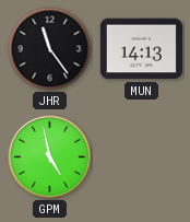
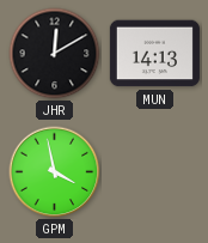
JHR: 11:24 -> 12:10
GPM: 4:58 -> 3:58
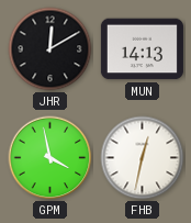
FHB: none -> 12:32
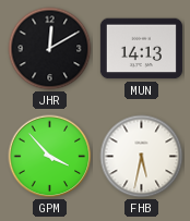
GPM: 3:58 -> 3:53
FHB: 12:32 -> 5:32
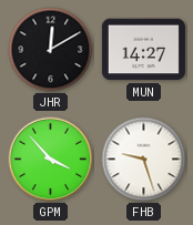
MUN: 14:13 -> 14:27
FHB: 5:32 -> 9:27
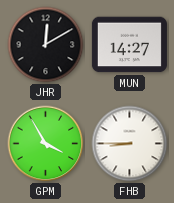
GPM: 3:53 -> 3:55
FHB: 9:27 -> 8:45
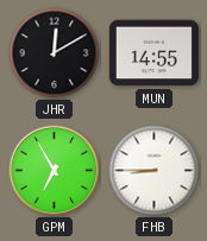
MUN: 14:27 -> 14:55
GPM: 3:55 -> 6:55
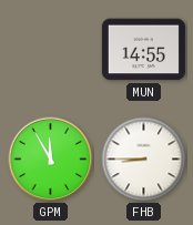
JHR: 12:10 -> none
GPM: 6:55 -> 11:55
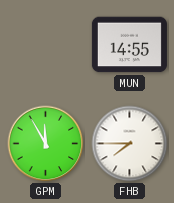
FHB: 8:45 -> 7:45
